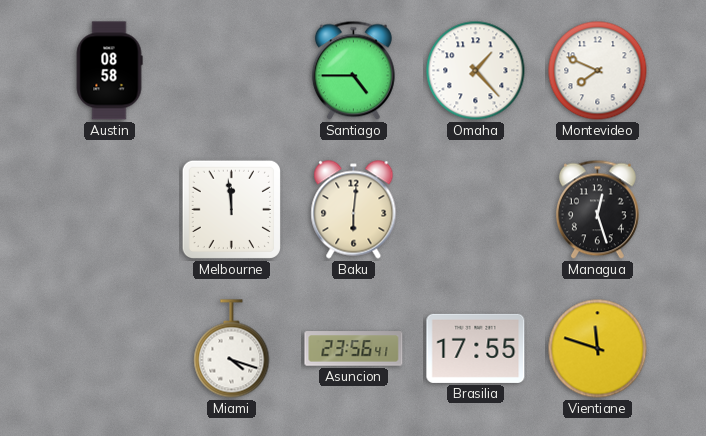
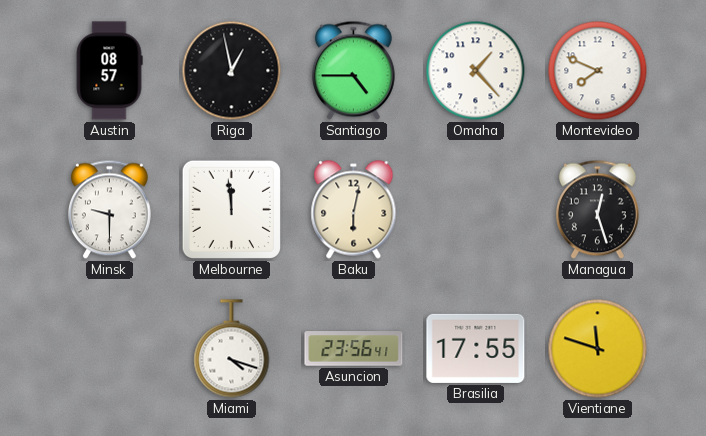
Austin: 08:58 -> 08:57
Riga: none -> 12:58
Minsk: none -> 9:30
Baku: 6:01 -> 6:02
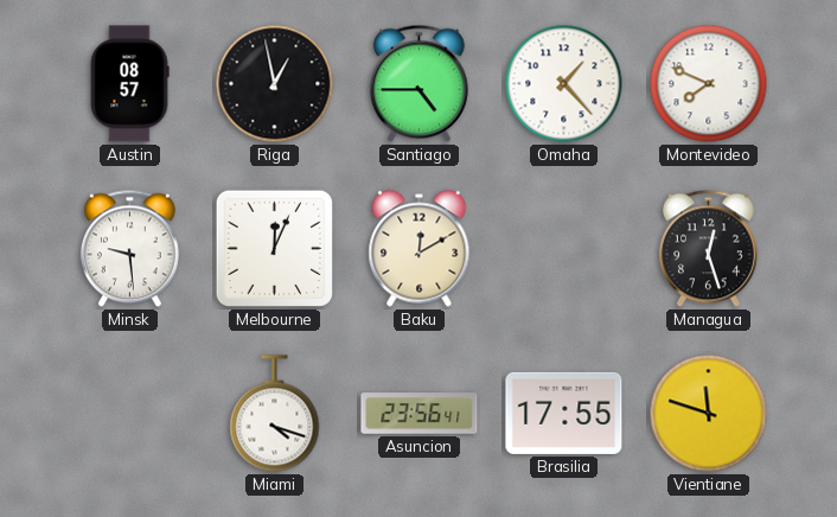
Minsk: 9:30 -> 9:29
Melbourne: 11:59 -> 12:04
Baku: 6:02 -> 12:10
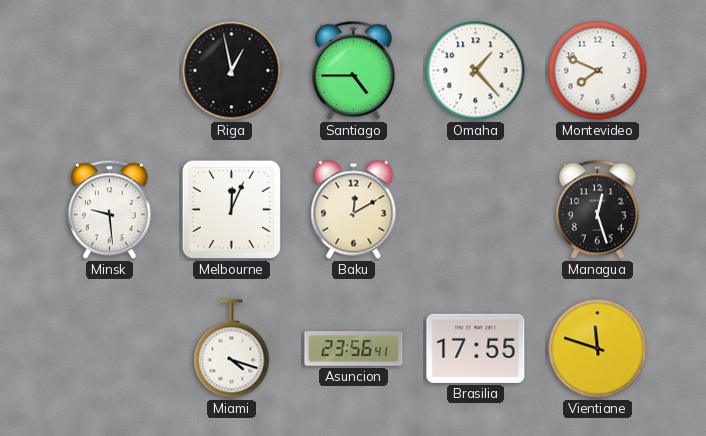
Austin: 08:57 -> none
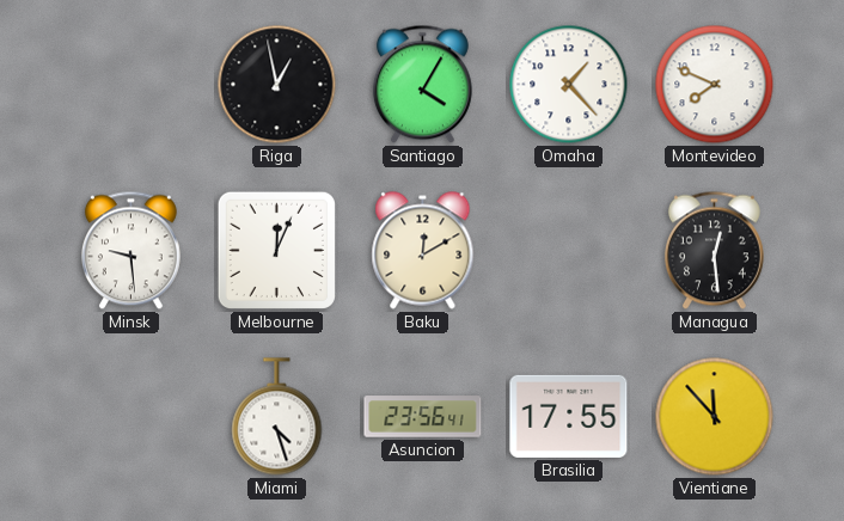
Santiago: 4:45 -> 4:05
Managua: 12:27 -> 12:29
Miami: 4:18 -> 4:27
Vientiane: 11:48 -> 11:53
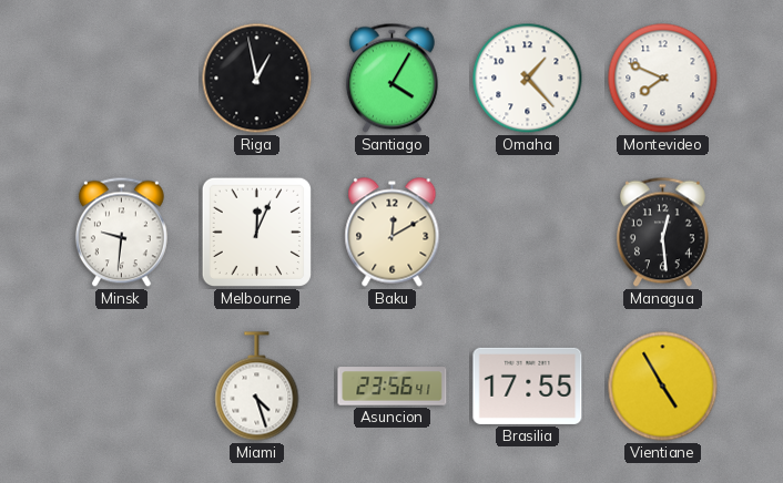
Minsk: 9:29 -> 9:31
Vientiane: 11:53 -> 4:55
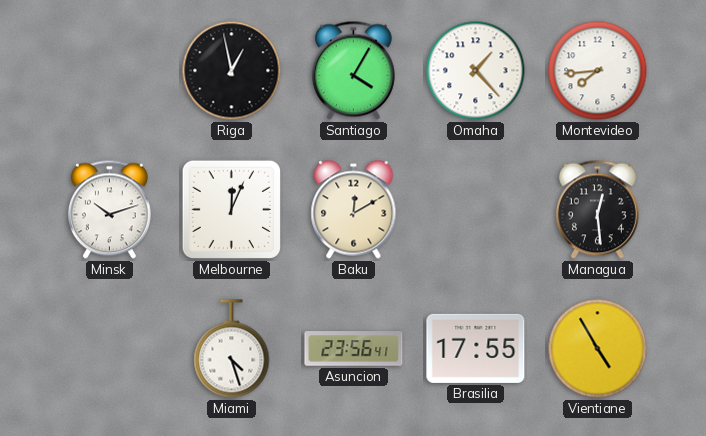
Montevideo: 7:49 -> 7:44
Minsk: 9:31 -> 10:12
